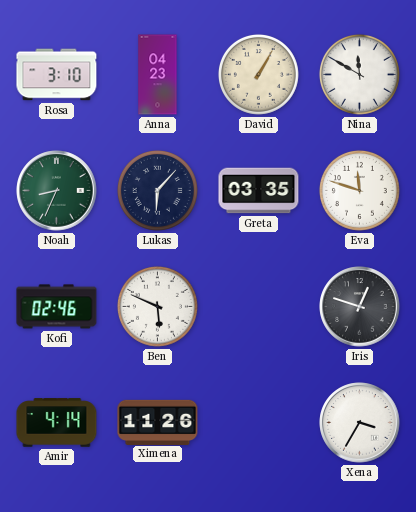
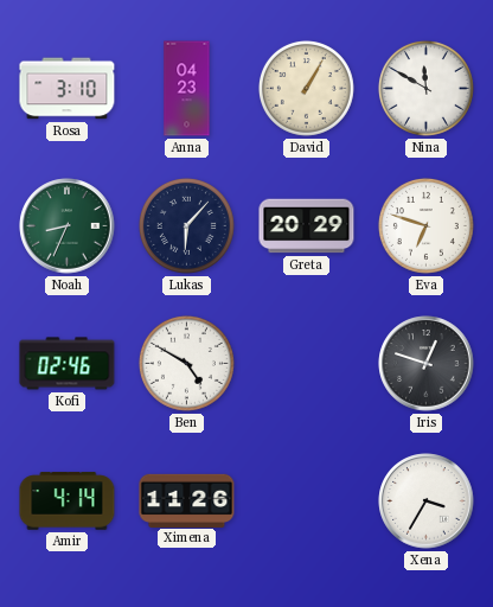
Greta: 03:35 -> 20:29
Eva: 11:48 -> 6:48
Ben: 5:49 -> 4:50
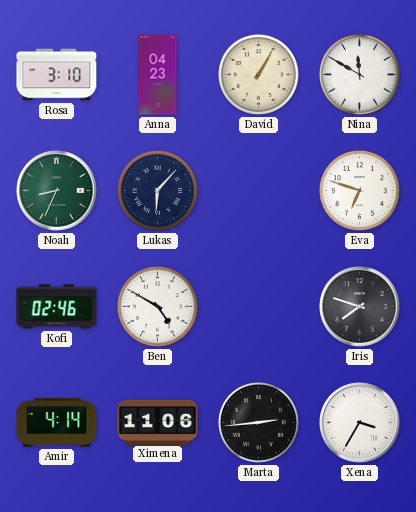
Greta: 20:29 -> none
Iris: 12:48 -> 7:48
Ximena: 11:26 -> 11:06
Marta: none -> 2:44
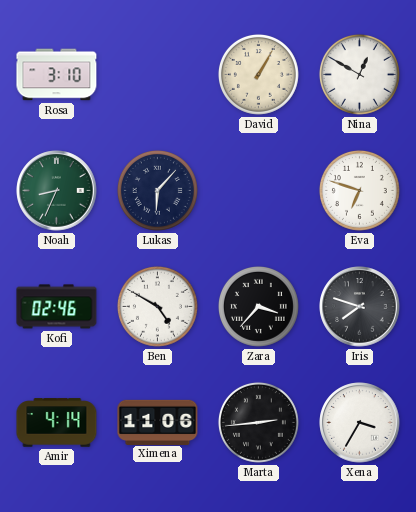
Anna: 04:23 -> none
Nina: 11:50 -> 12:50
Zara: none -> 3:37
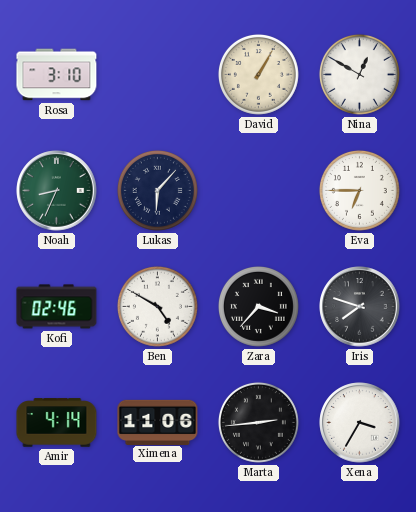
Eva: 6:48 -> 6:45
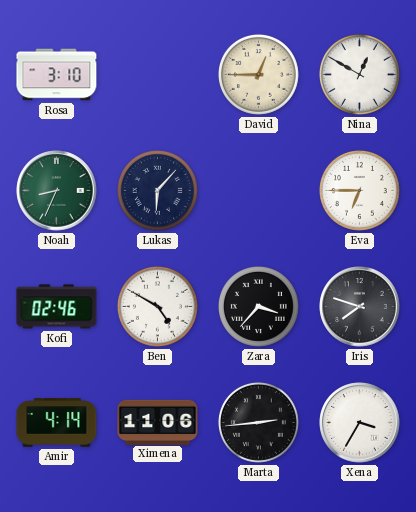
David: 1:05 -> 12:45
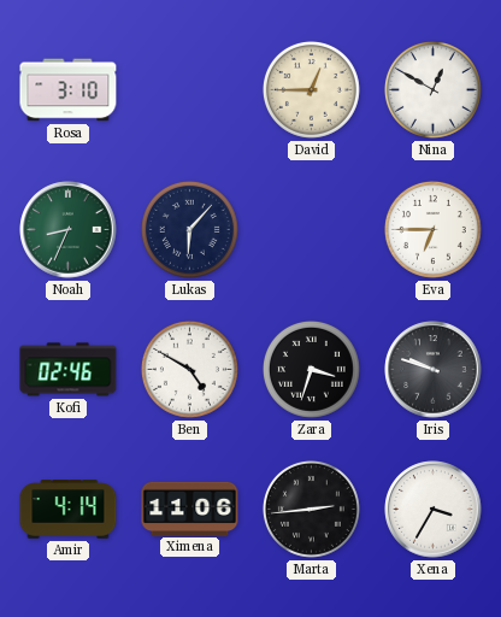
Zara: 3:37 -> 3:33
Iris: 7:48 -> 9:48
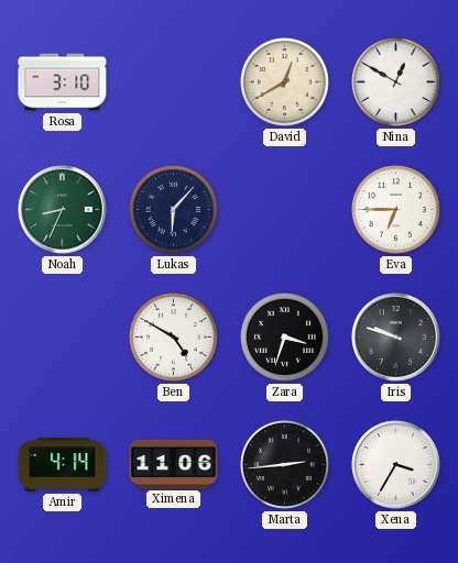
David: 12:45 -> 12:40
Kofi: 02:46 -> none
